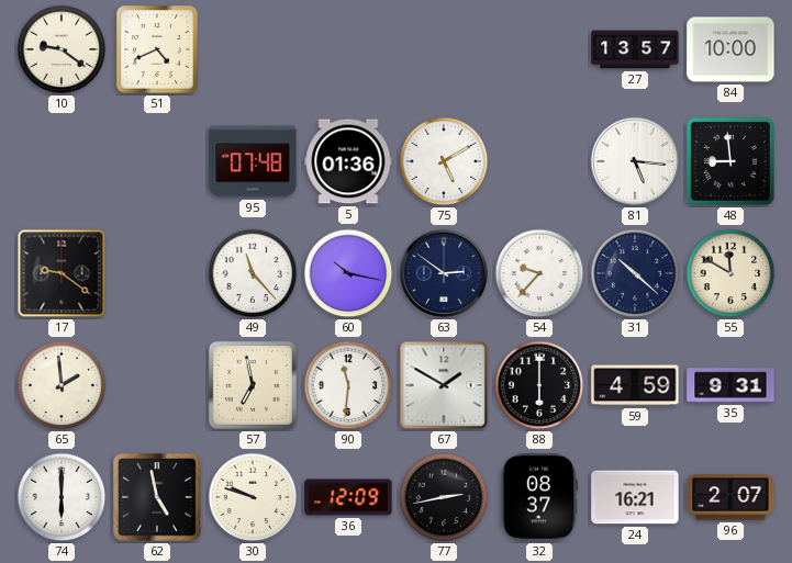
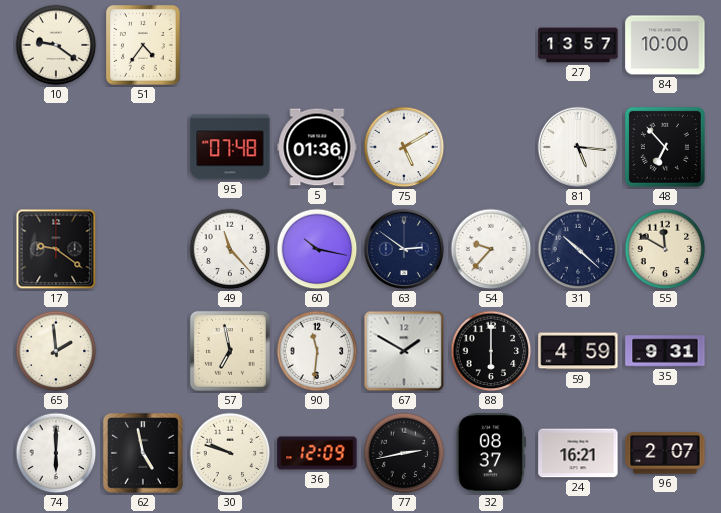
51: 4:41 -> 4:36
48: 8:59 -> 6:53
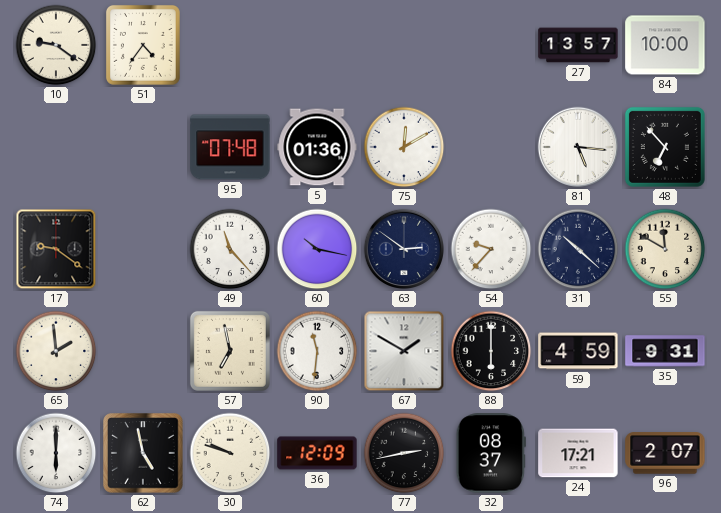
75: 5:10 -> 12:10
24: 16:21 -> 17:21
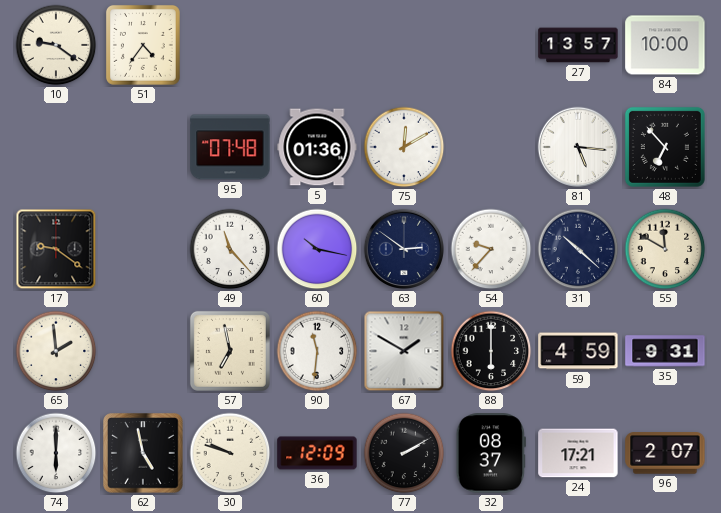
77: 2:43 -> 2:10
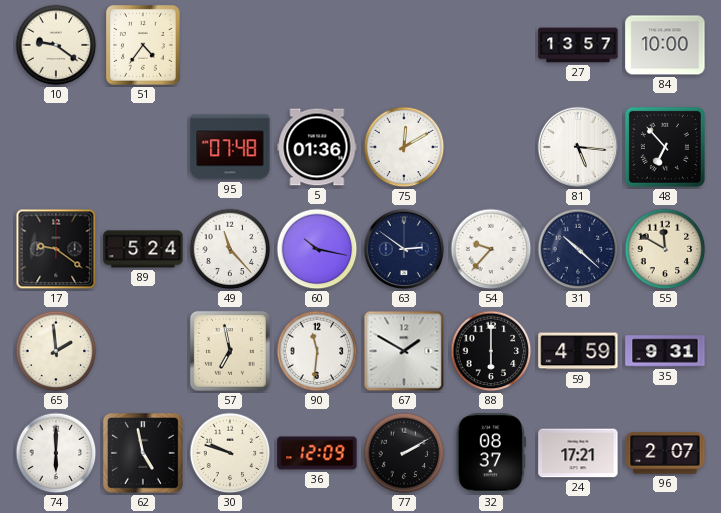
89: none -> 5:24
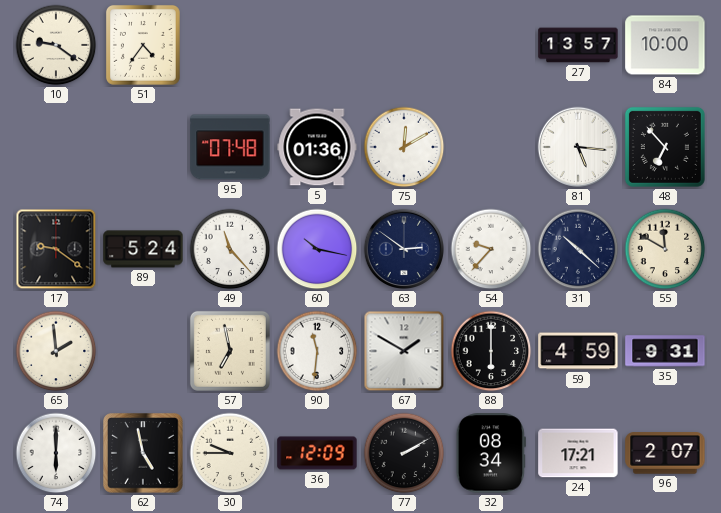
30: 9:48 -> 9:45
32: 08:37 -> 08:34
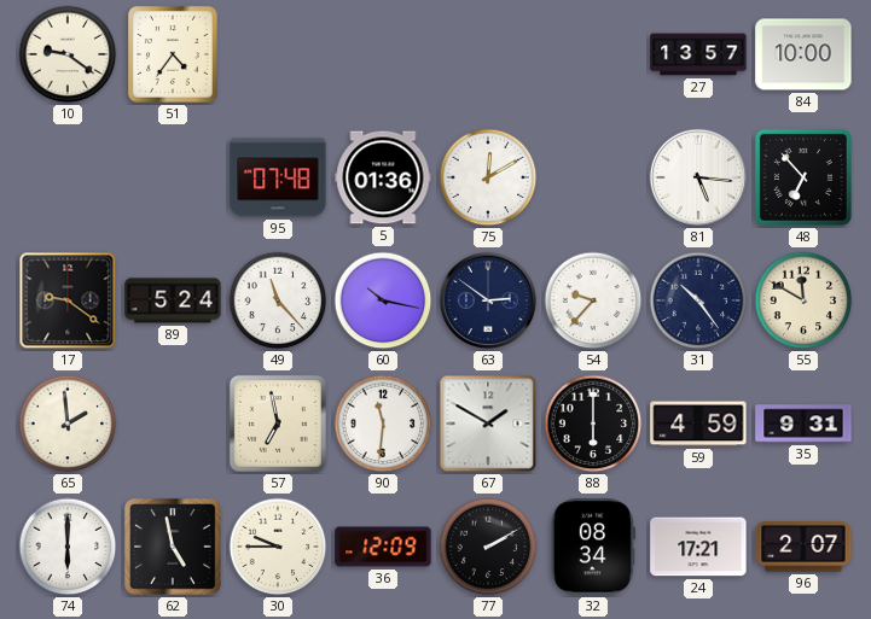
31: 10:22 -> 10:24
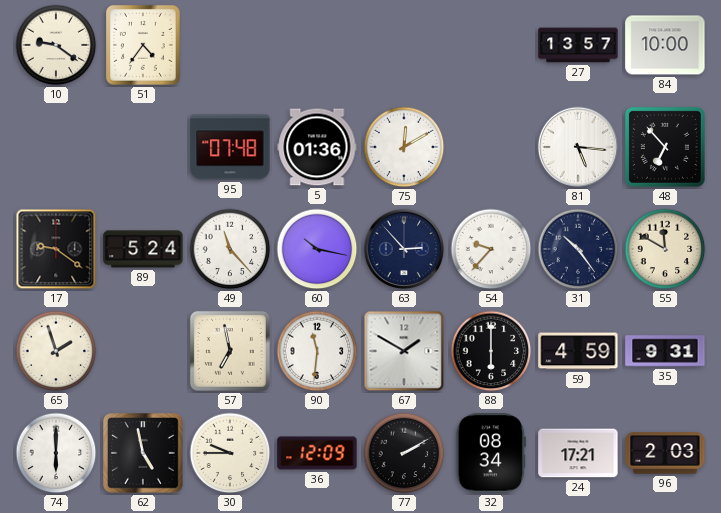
63: 2:51 -> 2:53
65: 1:59 -> 1:57
96: 2:07 -> 2:03
